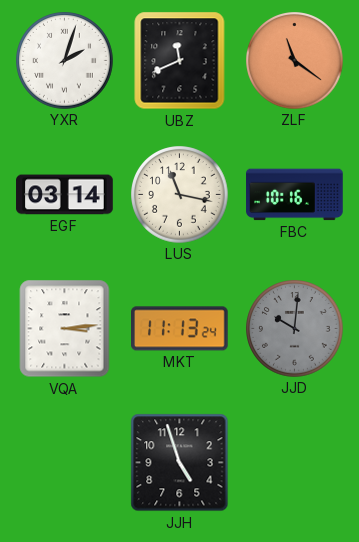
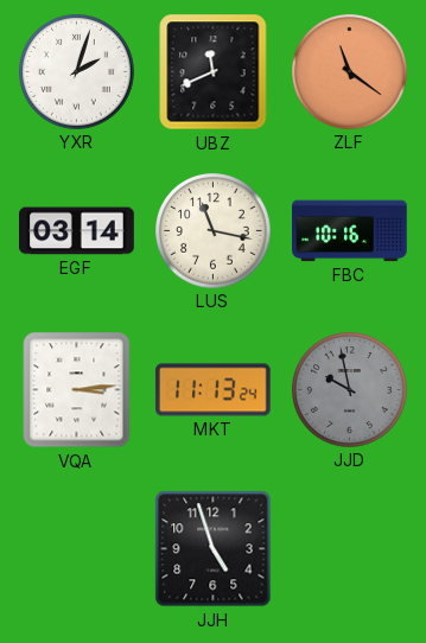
JJD: 10:01 -> 9:58
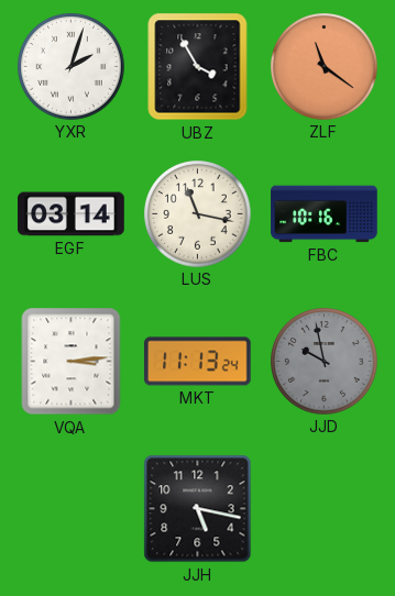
UBZ: 11:41 -> 3:55
JJH: 4:57 -> 5:17
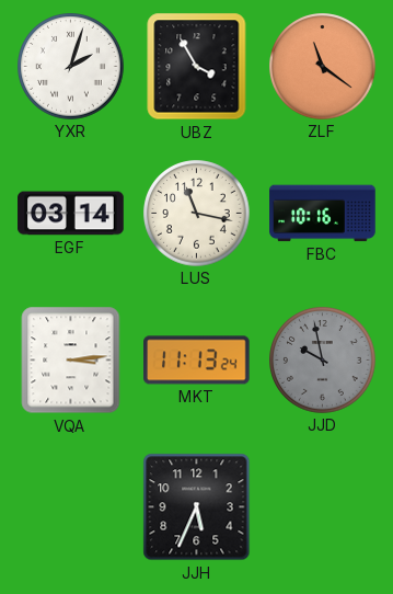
JJH: 5:17 -> 5:34
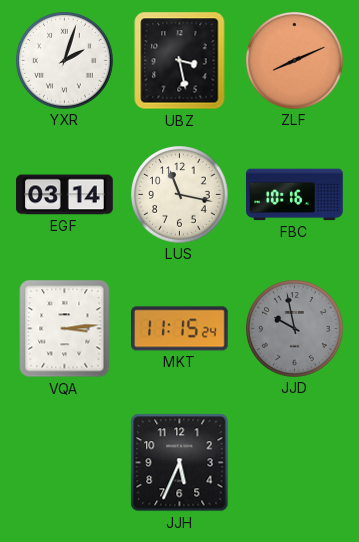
UBZ: 3:55 -> 3:28
ZLF: 11:21 -> 8:11
MKT: 11:13 -> 11:15
